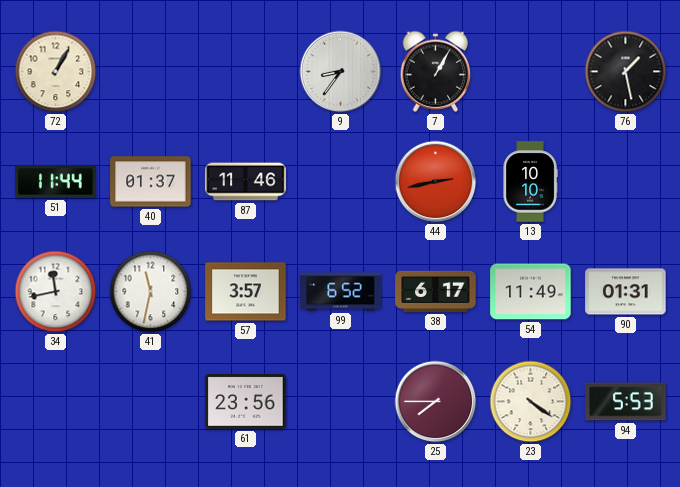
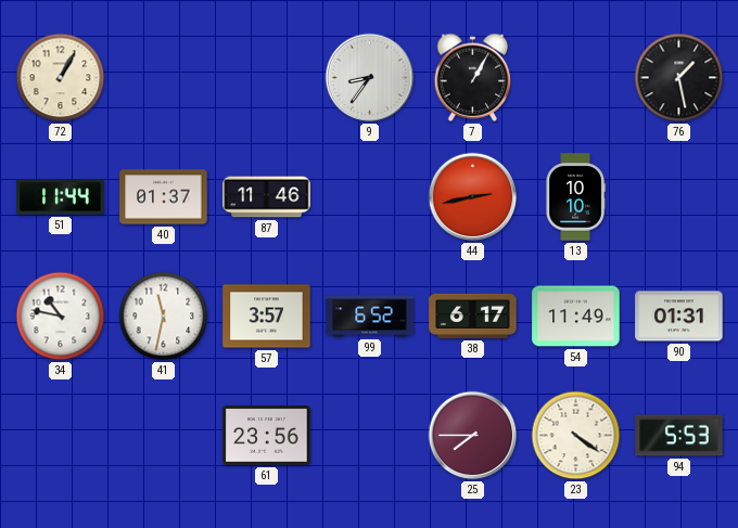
34: 11:43 -> 10:47
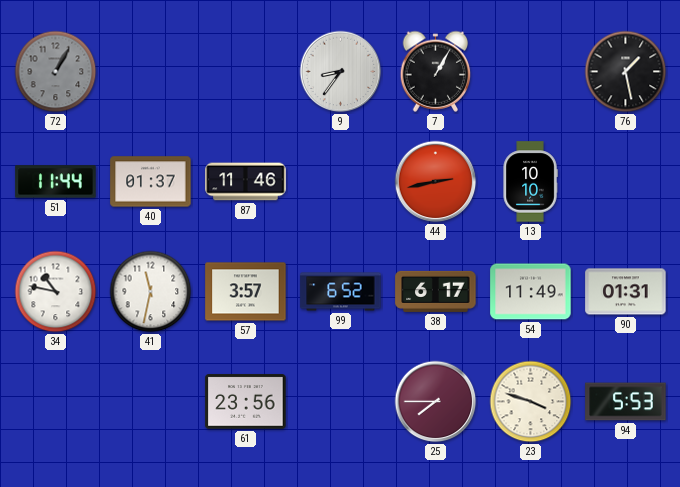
72 dial: cream -> grey
23: 4:21 -> 3:48
